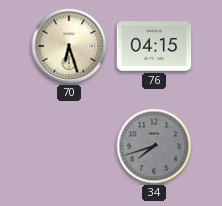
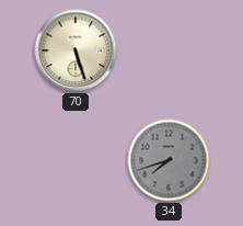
70: 6:27 -> 5:27
76: 04:15 -> none
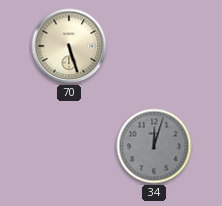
34: 7:42 -> 12:03
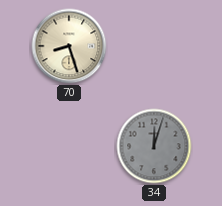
70: 5:27 -> 8:27
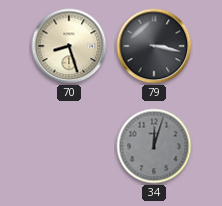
79: none -> 3:17
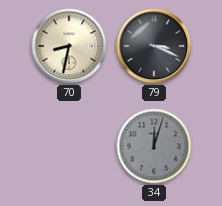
70: 8:27 -> 8:32
79: 3:17 -> 3:19
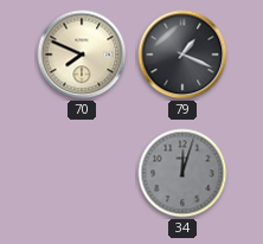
70: 8:32 -> 7:49
79: 3:19 -> 1:19
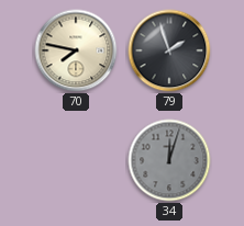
70: 7:49 -> 7:47
79: 1:19 -> 1:57
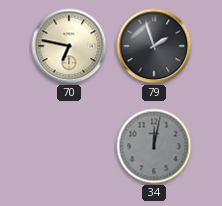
70: 7:47 -> 6:47
34: 12:03 -> 12:02
